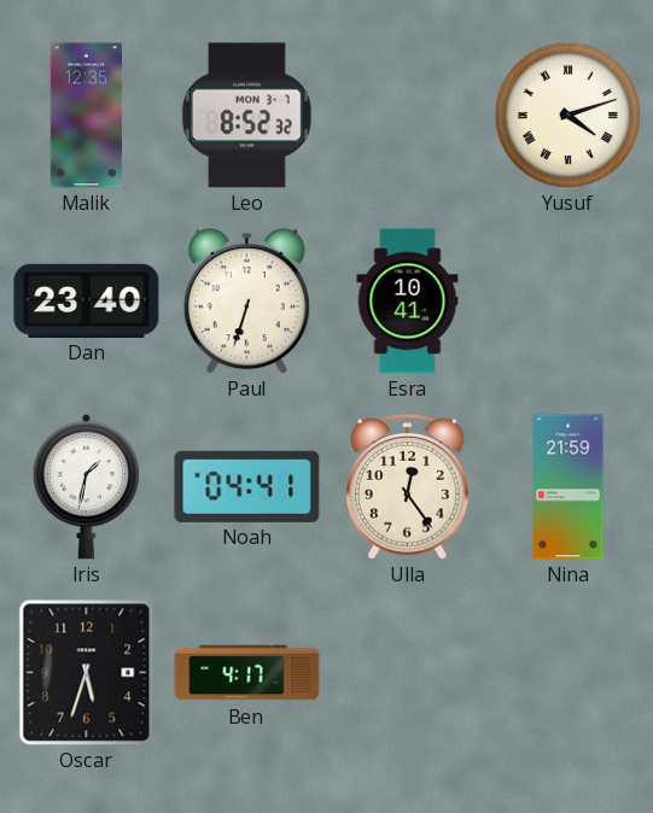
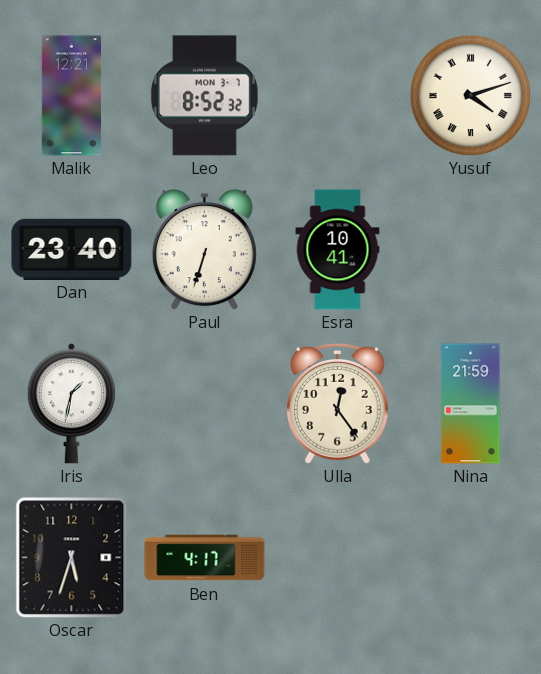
Malik: 12:35 -> 12:21
Noah: 04:41 -> none
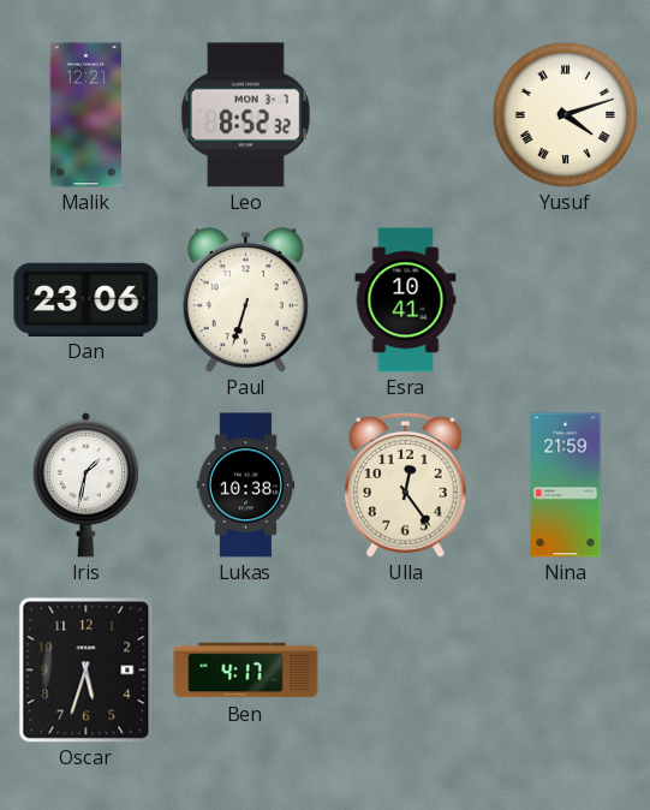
Dan: 23:40 -> 23:06
Lukas: none -> 10:38
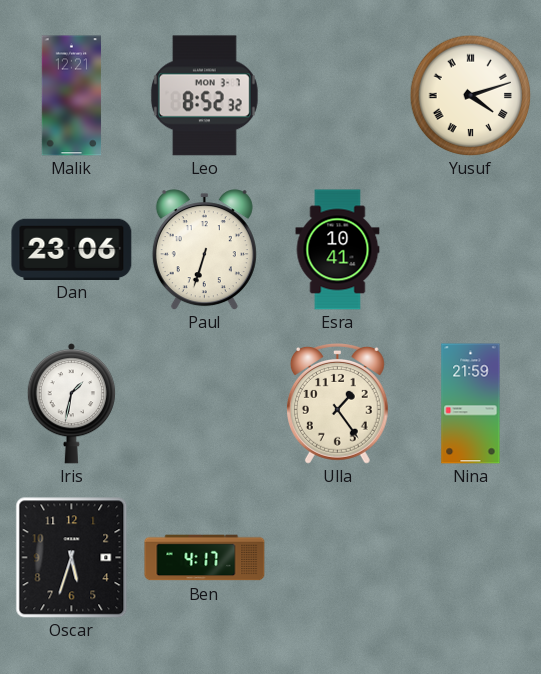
Lukas: 10:38 -> none
Ulla: 12:24 -> 1:24
